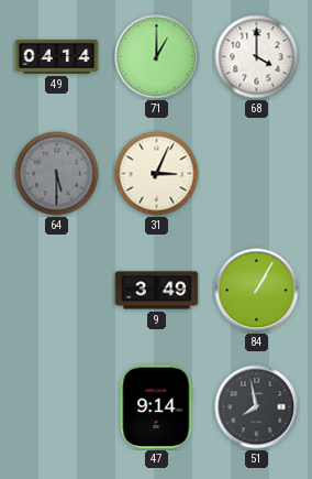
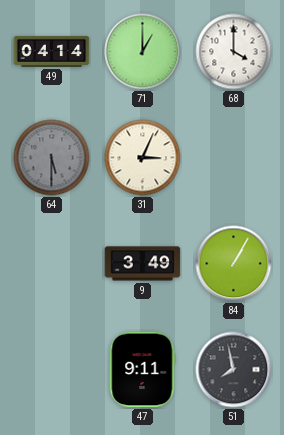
47: 9:14 -> 9:11
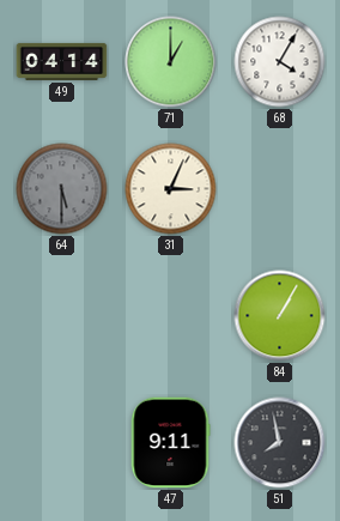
68: 4:00 -> 4:05
9: 3:49 -> none
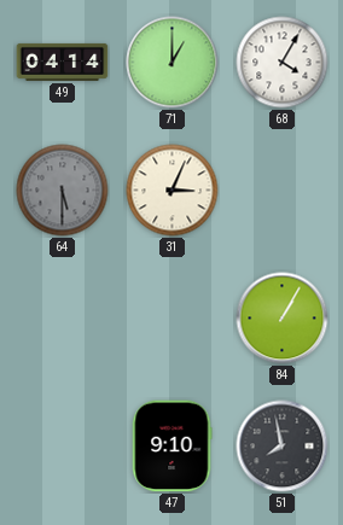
47: 9:11 -> 9:10
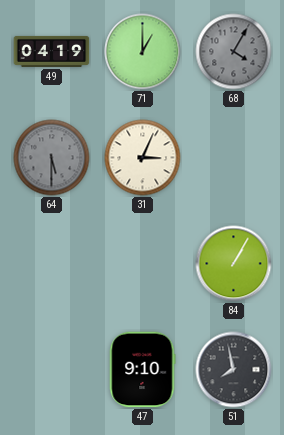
49: 04:14 -> 04:19
68 dial: white -> grey
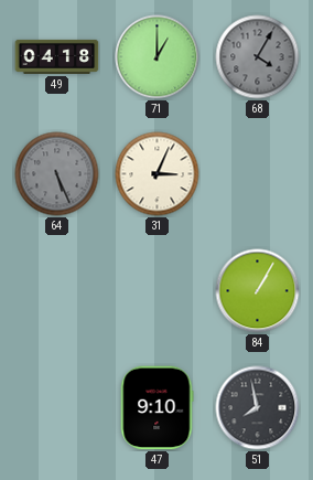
49: 04:19 -> 04:18
64: 5:30 -> 5:26
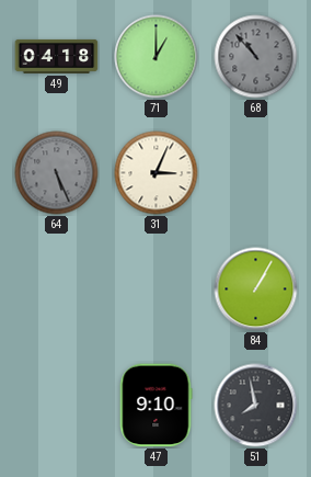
68: 4:05 -> 10:53
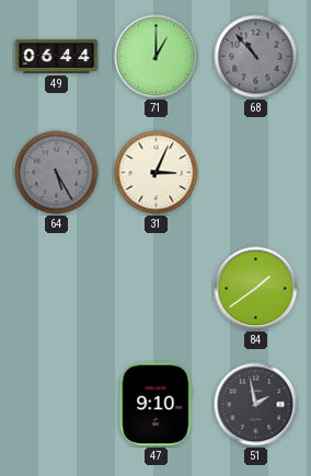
49: 04:18 -> 06:44
64: 5:26 -> 5:25
84: 1:05 -> 1:39
51: 7:58 -> 1:58
